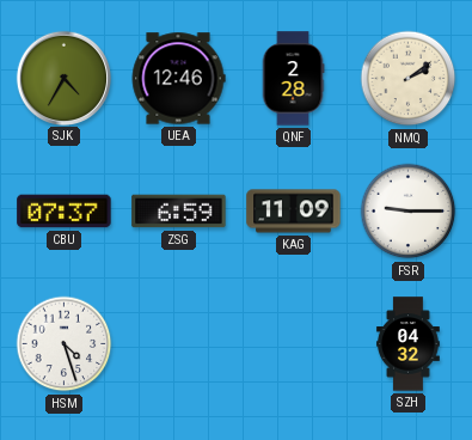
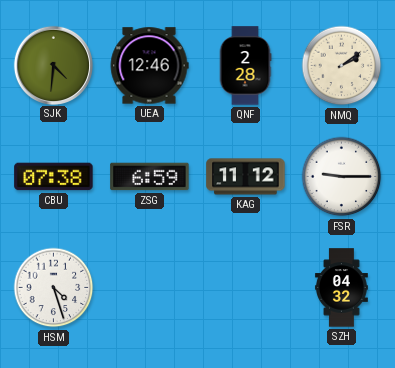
SJK: 4:35 -> 4:31
CBU: 07:37 -> 07:38
KAG: 11:09 -> 11:12
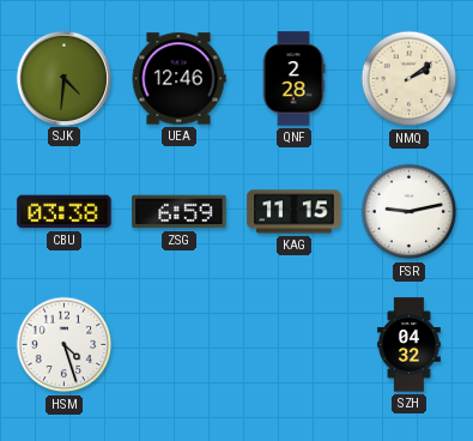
CBU: 07:38 -> 03:38
KAG: 11:12 -> 11:15
FSR: 9:15 -> 9:13
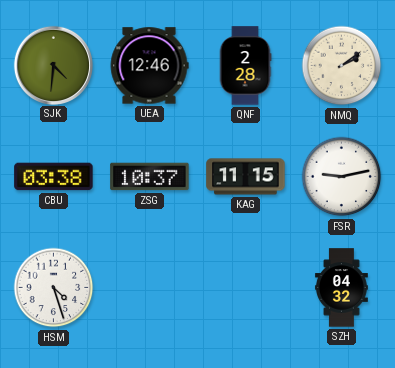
ZSG: 6:59 -> 10:37
